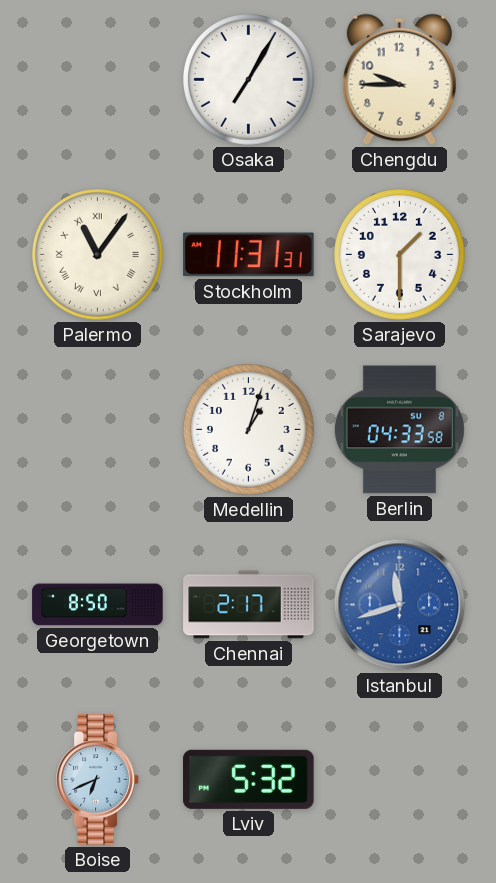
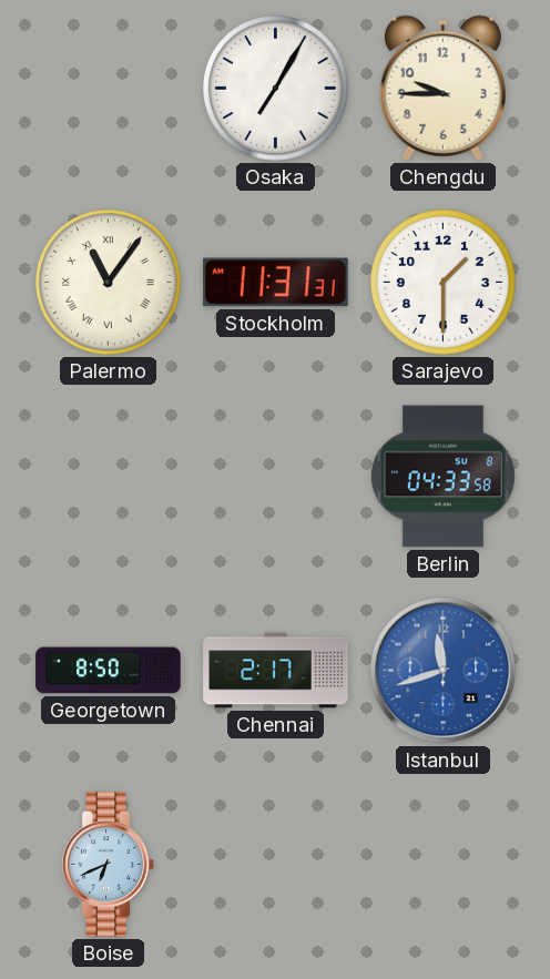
Medellin: 1:03 -> none
Lviv: 5:32 -> none
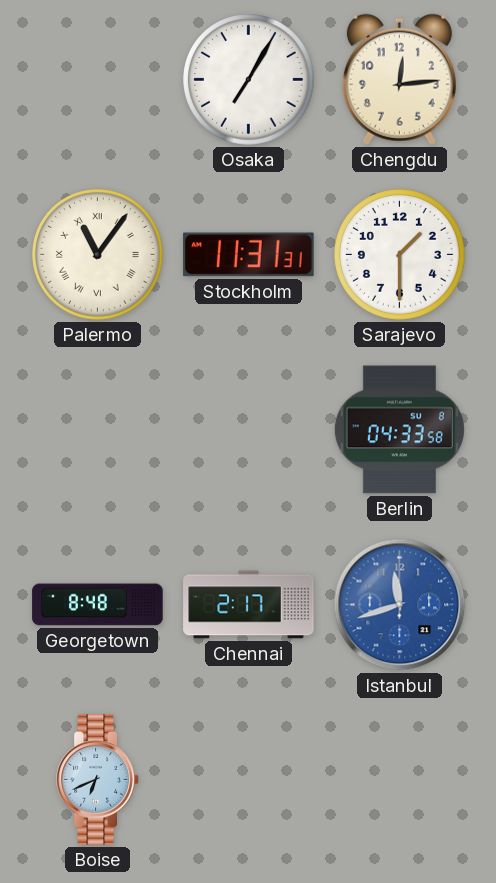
Chengdu: 9:45 -> 12:14
Georgetown: 8:50 -> 8:48
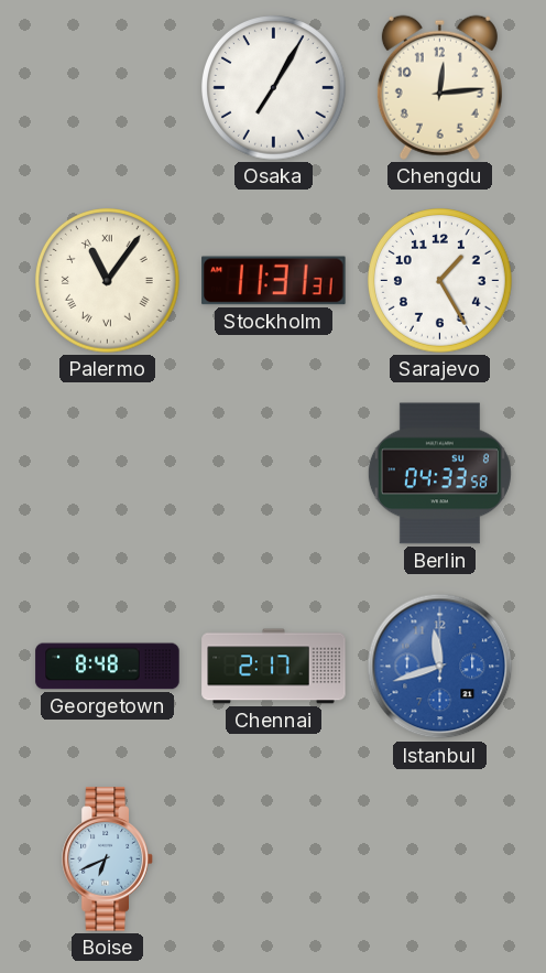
Sarajevo: 1:30 -> 1:25
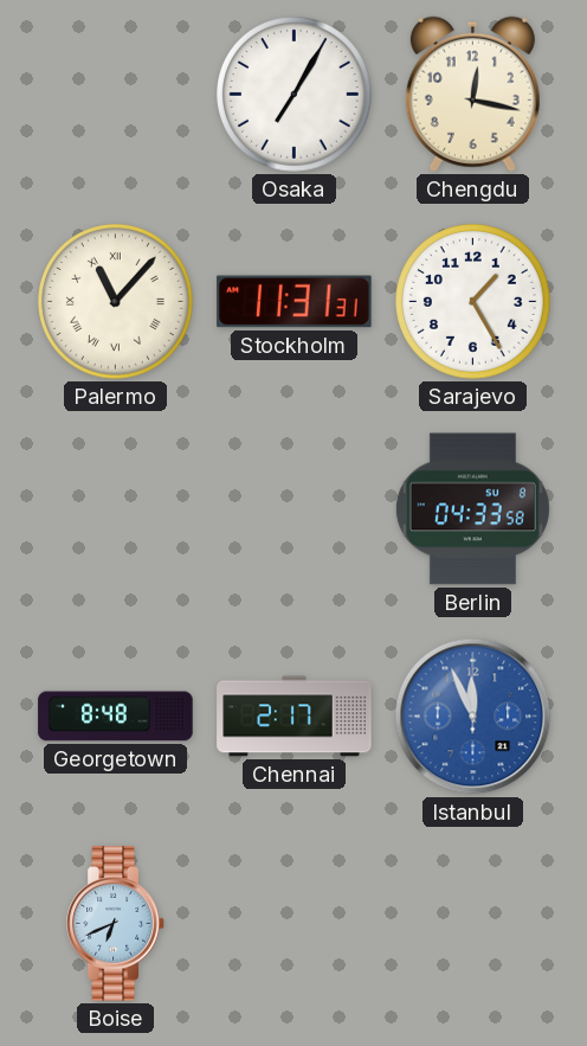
Chengdu: 12:14 -> 12:17
Palermo: 11:06 -> 11:07
Istanbul: 11:42 -> 11:56
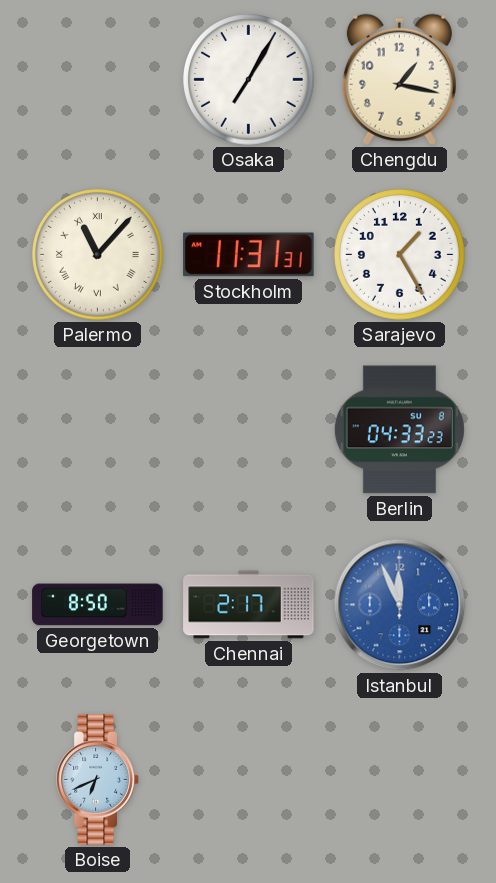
Chengdu: 12:17 -> 1:17
Berlin: 04:33:58 -> 04:33:23
Georgetown: 8:48 -> 8:50
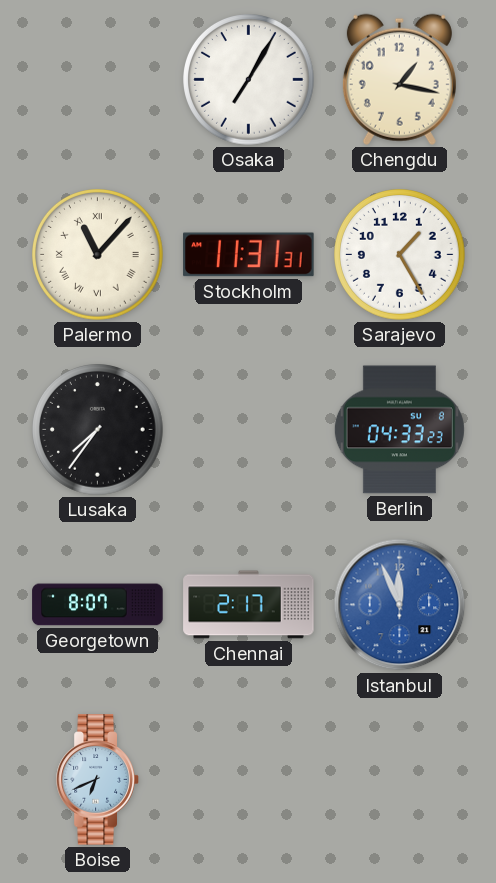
Lusaka: none -> 7:36
Georgetown: 8:50 -> 8:07
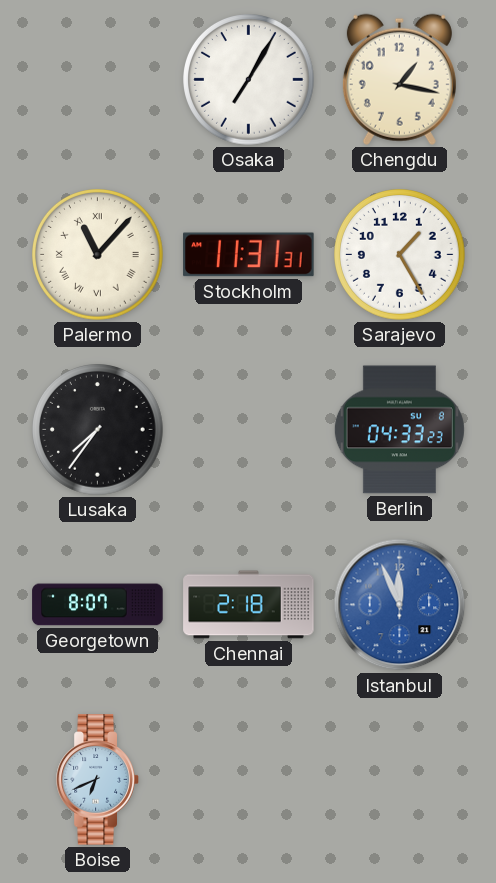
Chennai: 2:17 -> 2:18
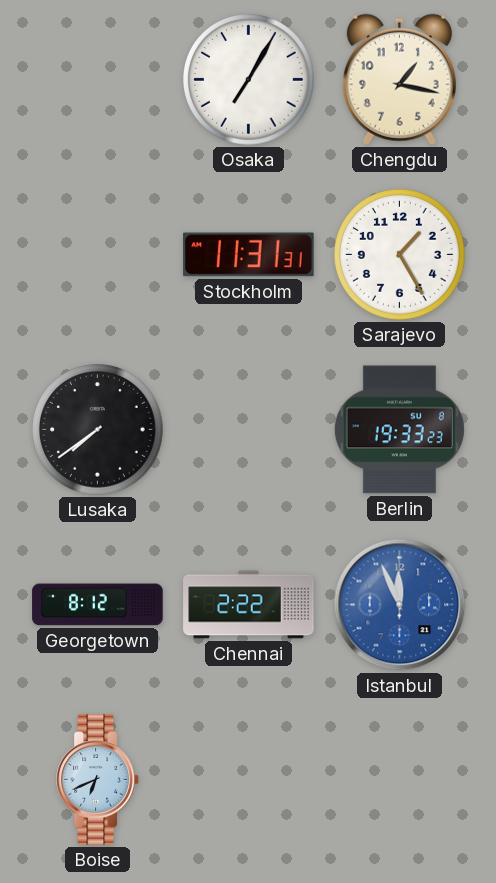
Palermo: 11:07 -> none
Lusaka: 7:36 -> 7:39
Berlin: 04:33 -> 19:33
Georgetown: 8:07 -> 8:12
Chennai: 2:18 -> 2:22
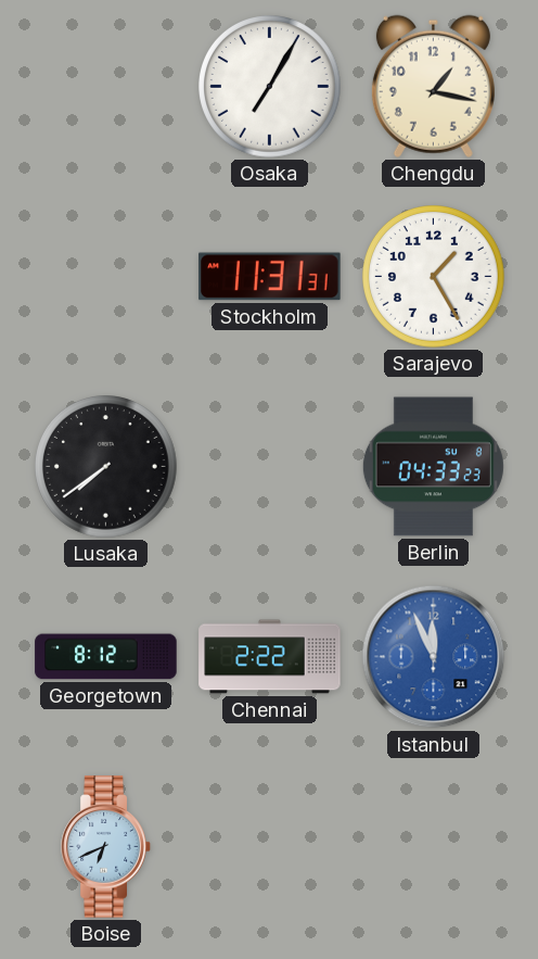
Berlin: 19:33 -> 04:33
